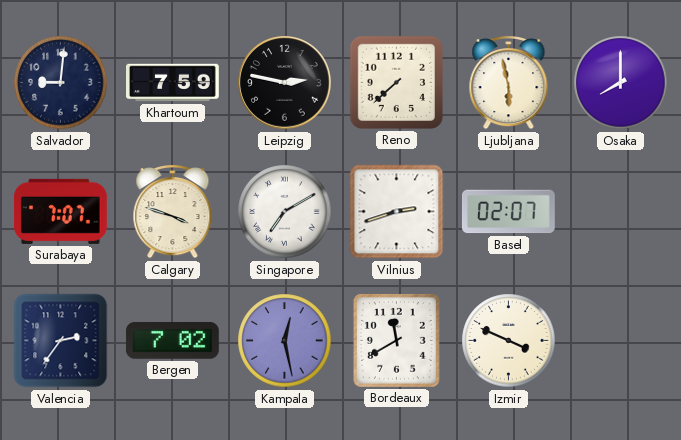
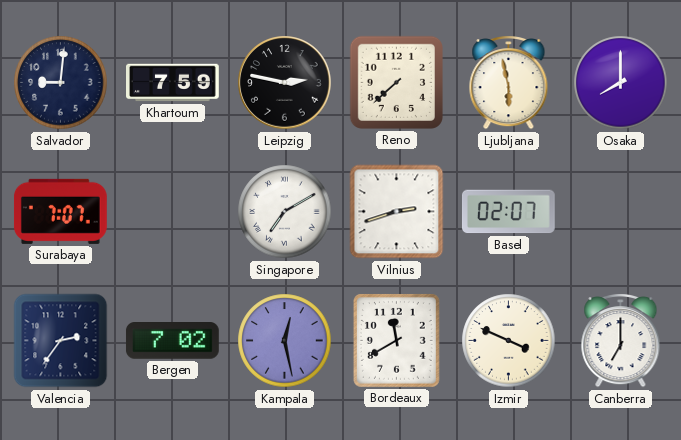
Calgary: 3:48 -> none
Canberra: none -> 7:00
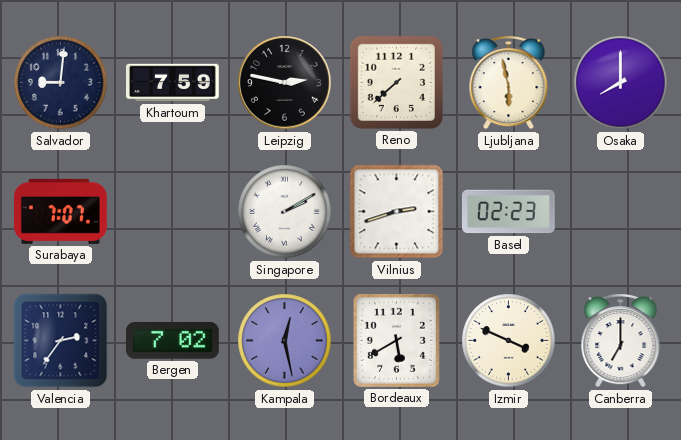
Singapore: 7:10 -> 2:10
Basel: 02:07 -> 02:23
Bordeaux: 11:40 -> 5:40
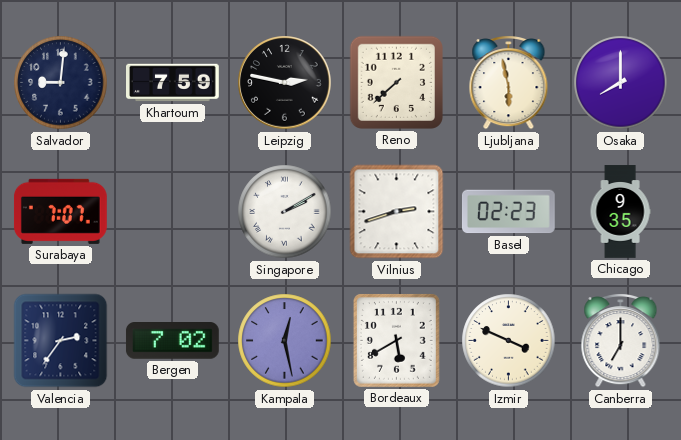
Chicago: none -> 9:35
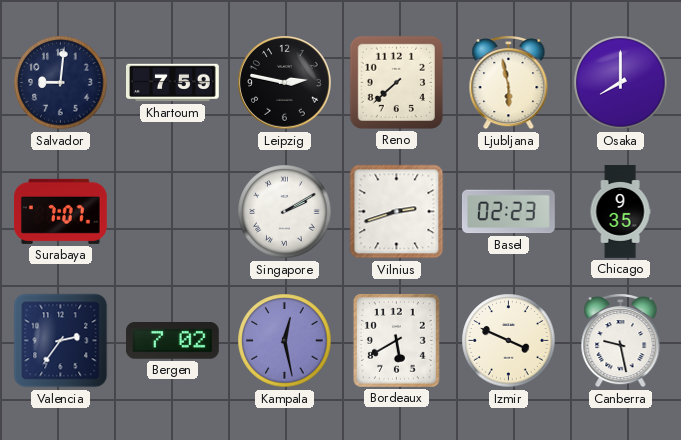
Canberra: 7:00 -> 9:28
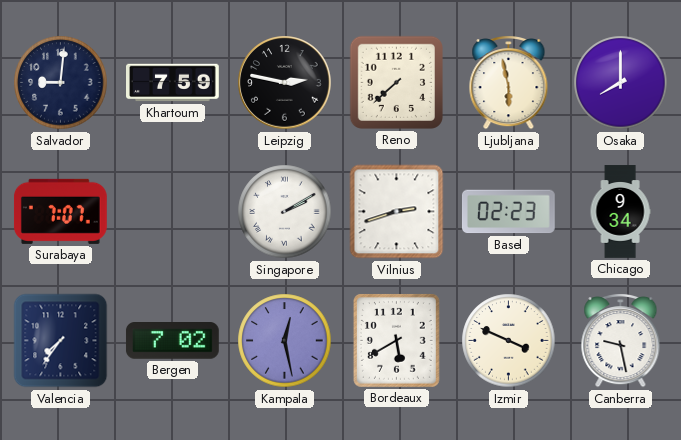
Chicago: 9:35 -> 9:34
Valencia: 2:36 -> 7:36
